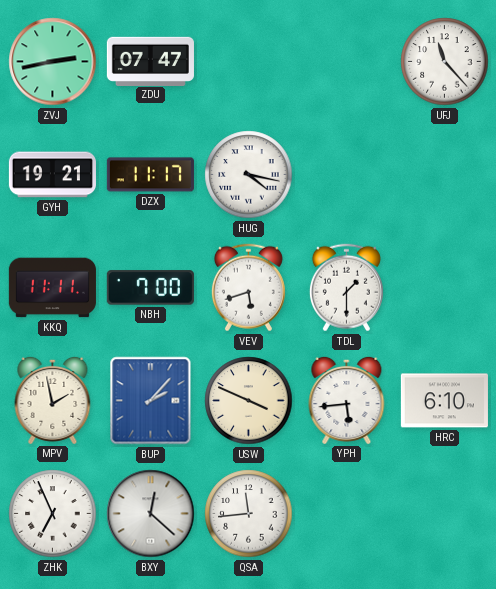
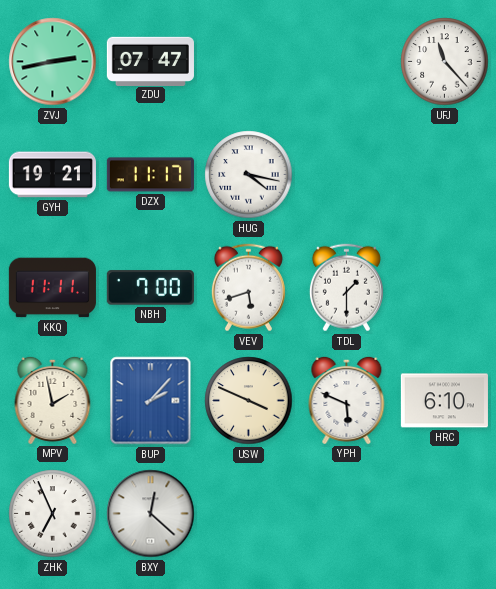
YPH: 5:44 -> 5:49
QSA: 11:44 -> none
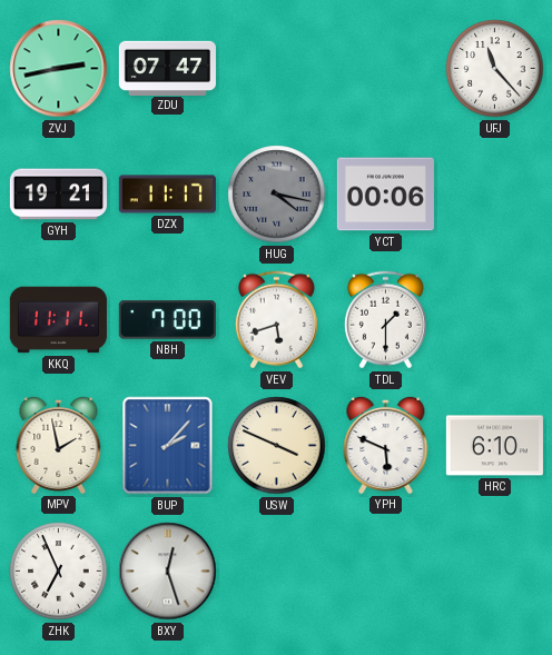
HUG dial: white -> grey
YCT: none -> 00:06
BXY: 12:22 -> 12:27
